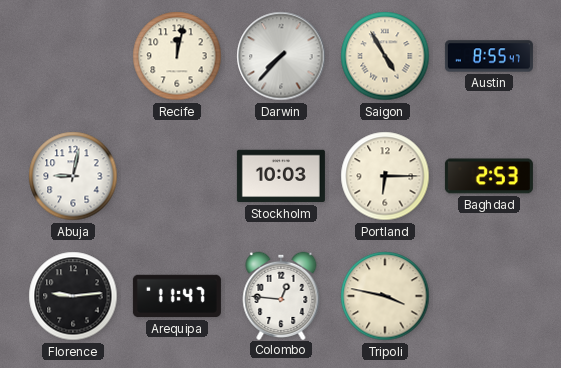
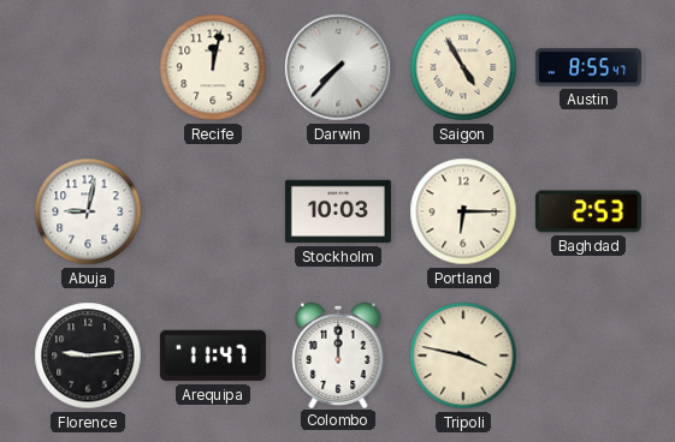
Colombo: 12:46 -> 12:00
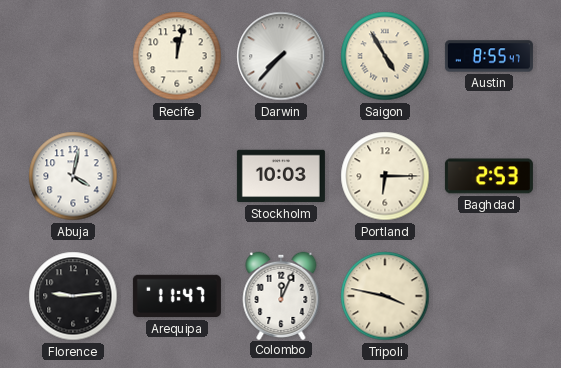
Abuja: 9:02 -> 4:02
Colombo: 12:00 -> 12:04
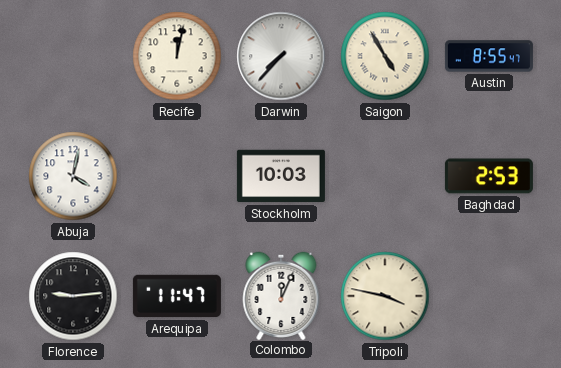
Portland: 6:15 -> none
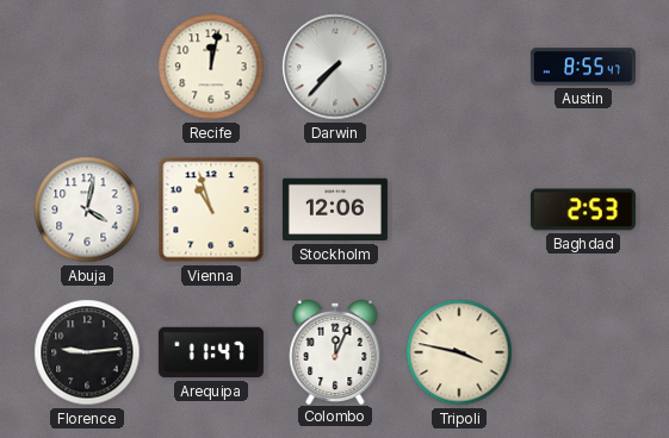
Saigon: 4:55 -> none
Vienna: none -> 10:57
Stockholm: 10:03 -> 12:06
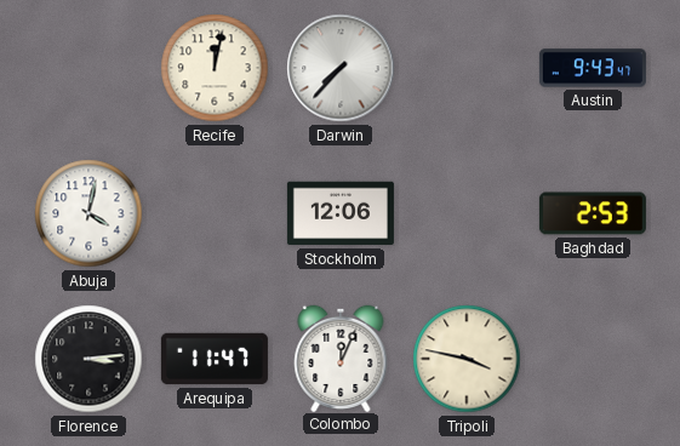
Austin: 8:55 -> 9:43
Vienna: 10:57 -> none
Florence: 9:14 -> 3:14
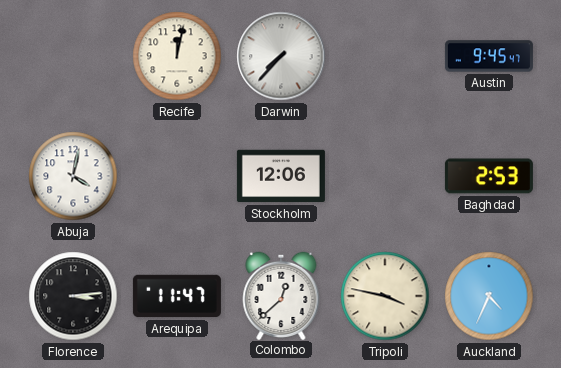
Austin: 9:43 -> 9:45
Colombo: 12:04 -> 12:38
Auckland: none -> 4:34
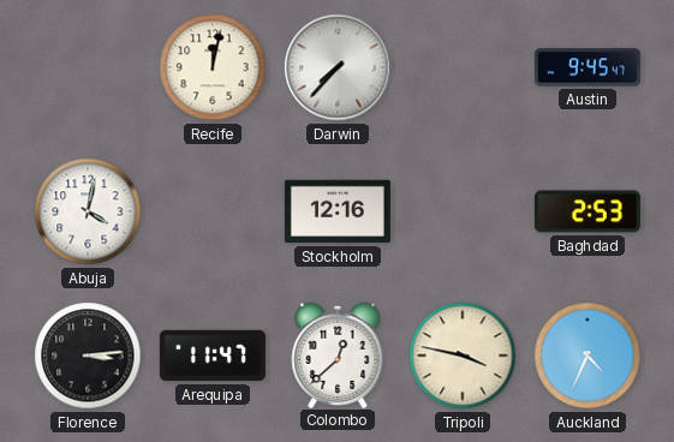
Stockholm: 12:06 -> 12:16
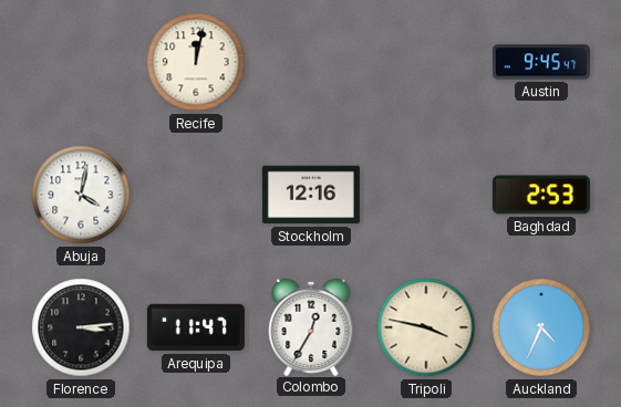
Darwin: 7:37 -> none
Colombo: 12:38 -> 12:35
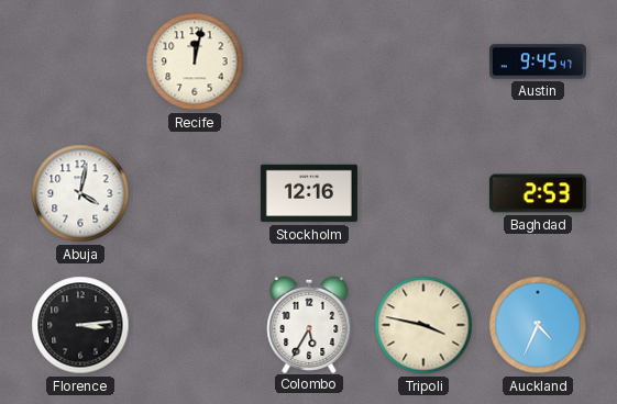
Arequipa: 11:47 -> none
Colombo: 12:35 -> 5:35
